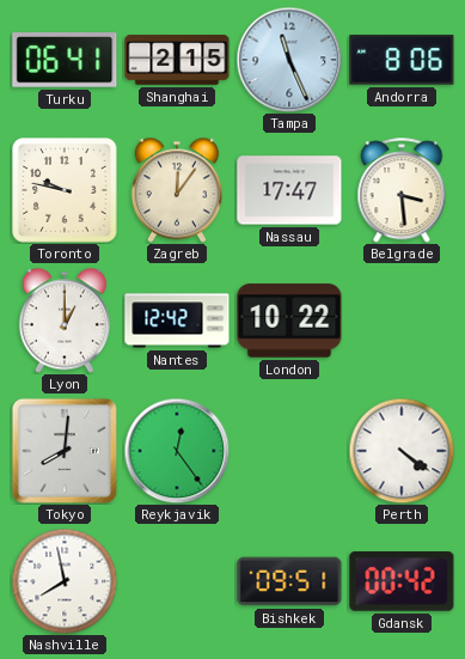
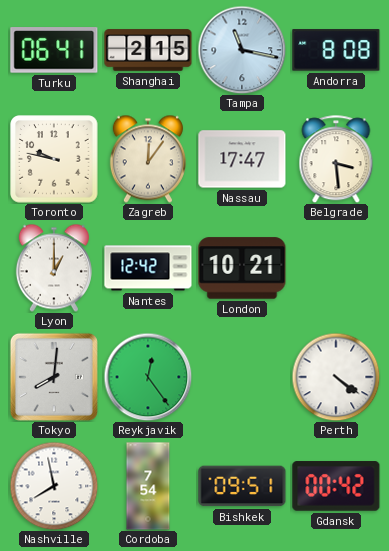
Tampa: 11:26 -> 11:17
Andorra: 8:06 -> 8:08
London: 10:22 -> 10:21
Cordoba: none -> 7:54
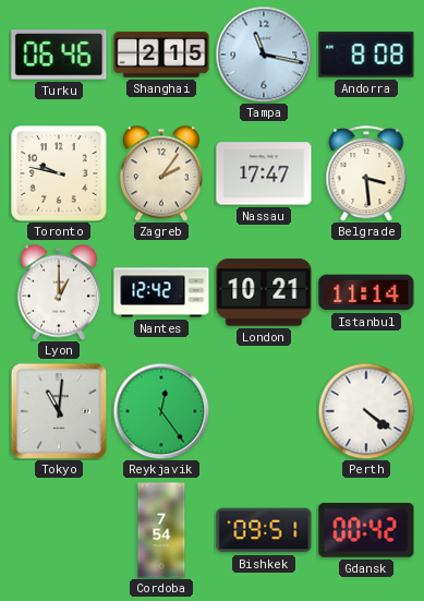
Turku: 06:41 -> 06:46
Zagreb: 12:06 -> 2:06
Istanbul: none -> 11:14
Tokyo: 8:01 -> 11:01
Nashville: 7:58 -> none
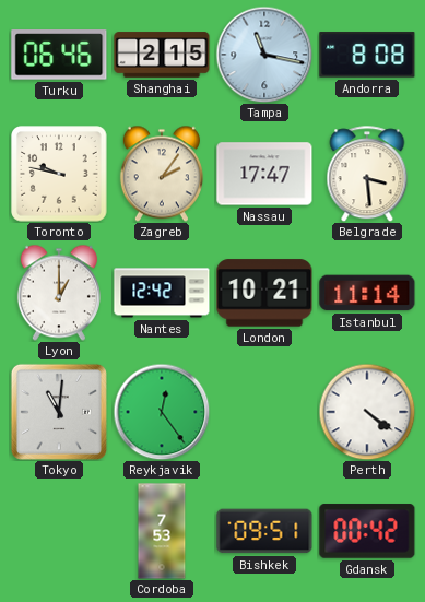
Cordoba: 7:54 -> 7:53
